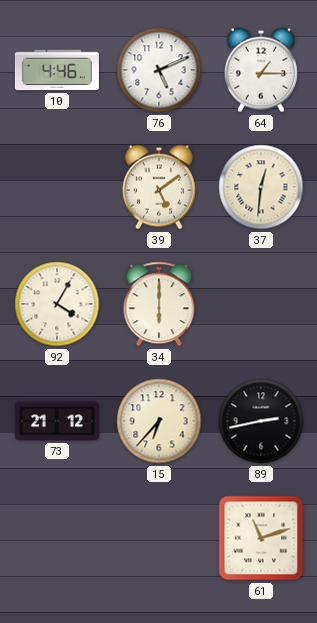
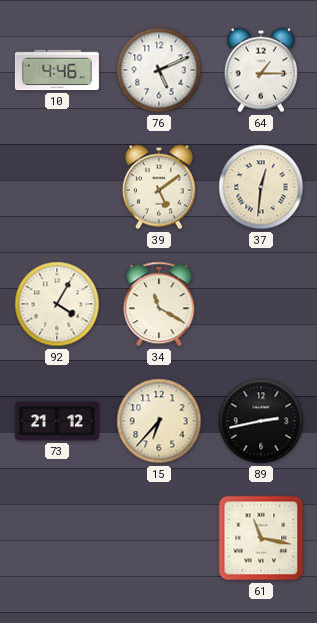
34: 6:00 -> 11:20
61: 11:12 -> 11:17
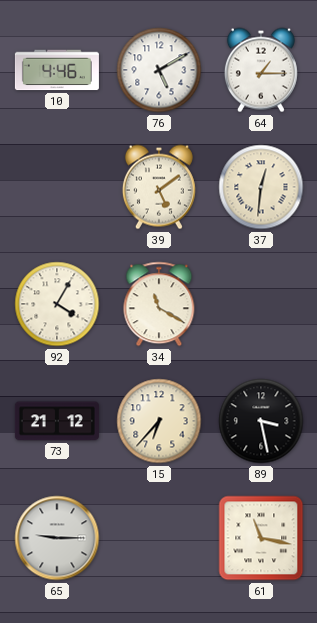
76: 5:11 -> 5:10
89: 2:43 -> 3:28
65: none -> 9:15
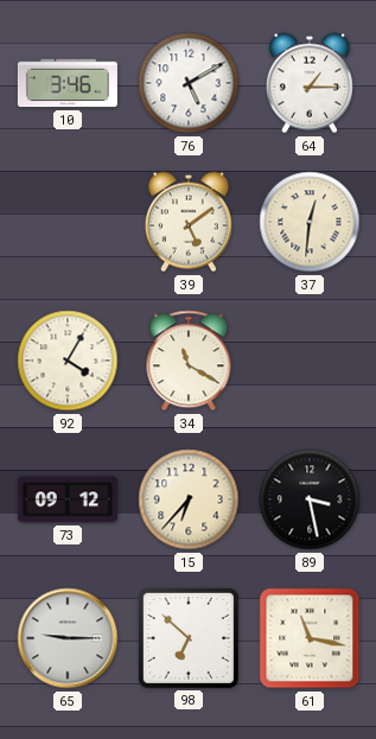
10: 4:46 -> 3:46
73: 21:12 -> 09:12
98: none -> 6:52
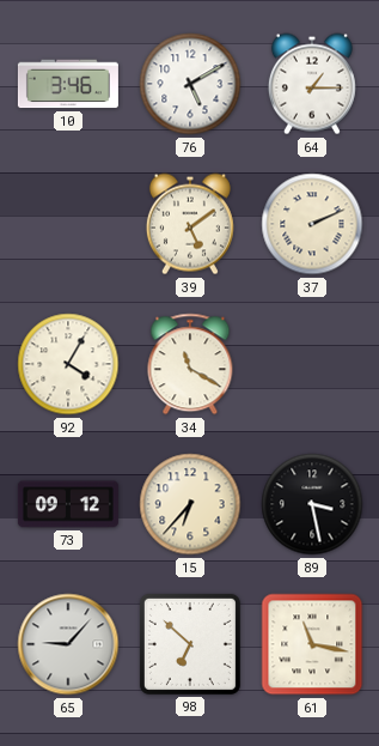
37: 12:31 -> 2:11
65: 9:15 -> 9:07
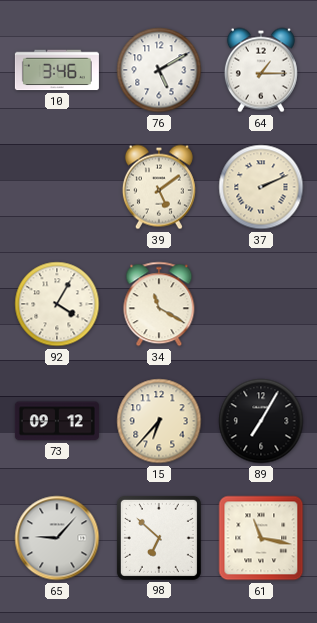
89: 3:28 -> 7:05
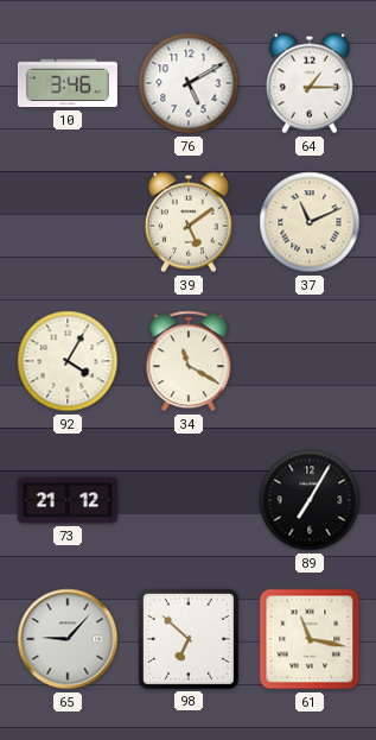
37: 2:11 -> 11:11
73: 09:12 -> 21:12
15: 6:37 -> none
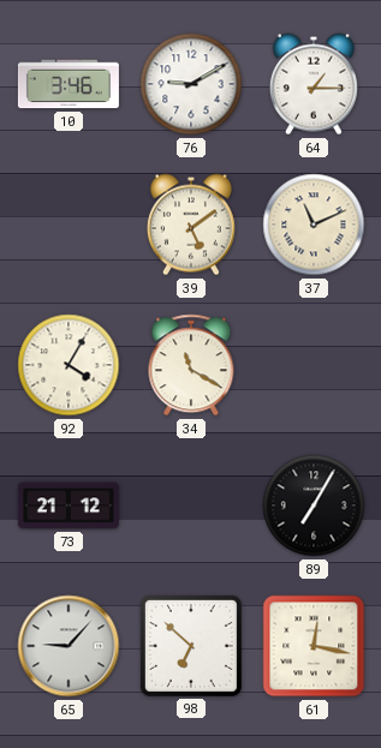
76: 5:10 -> 9:10
61: 11:17 -> 12:17
